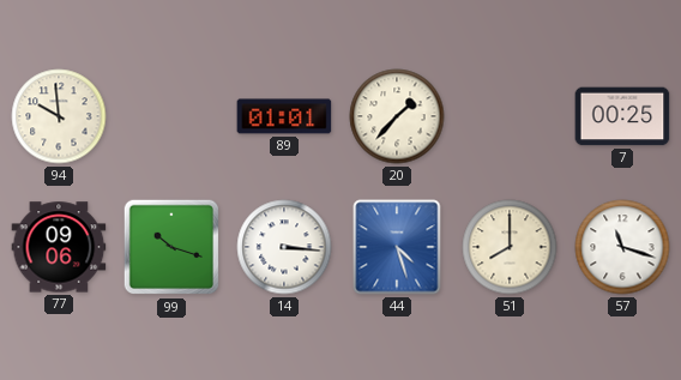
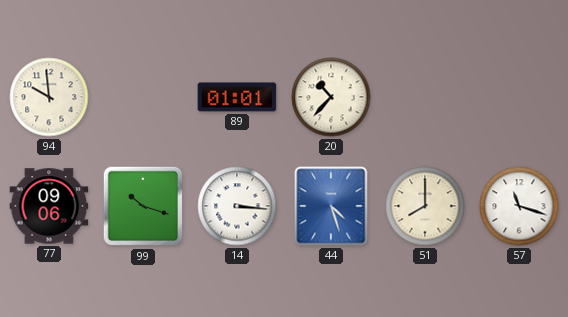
20: 1:37 -> 10:37
7: 00:25 -> none
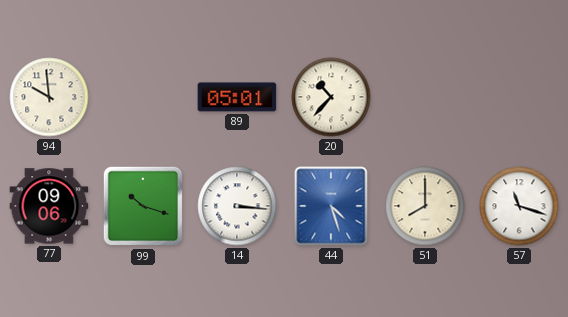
89: 01:01 -> 05:01
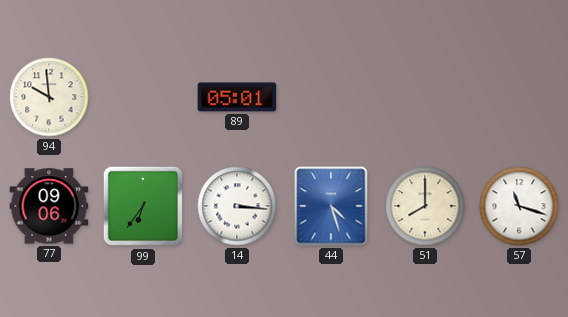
20: 10:37 -> none
99: 10:18 -> 6:36
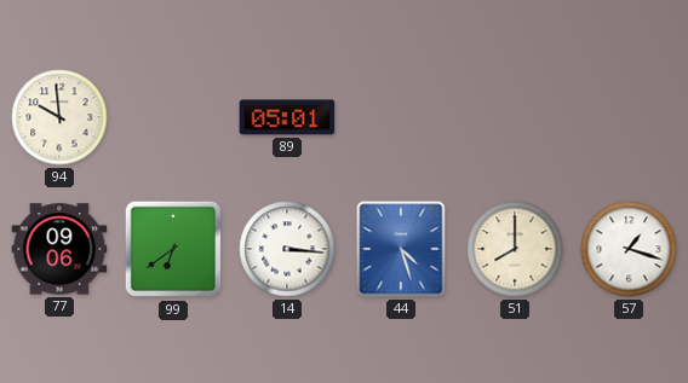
99: 6:36 -> 6:39
57: 11:18 -> 1:18
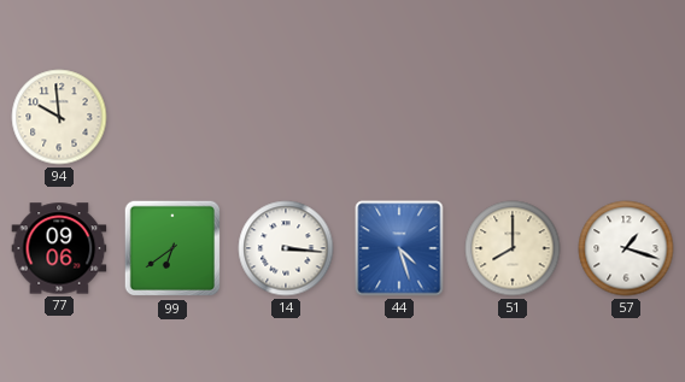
89: 05:01 -> none
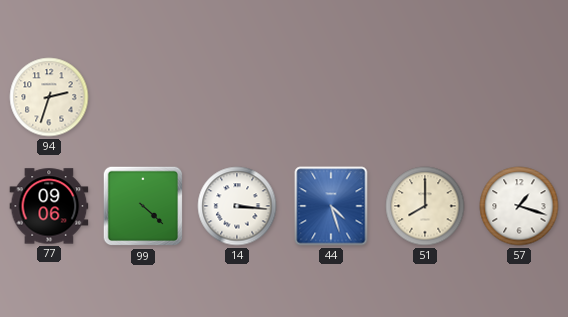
94: 9:59 -> 2:33
99: 6:39 -> 4:22
